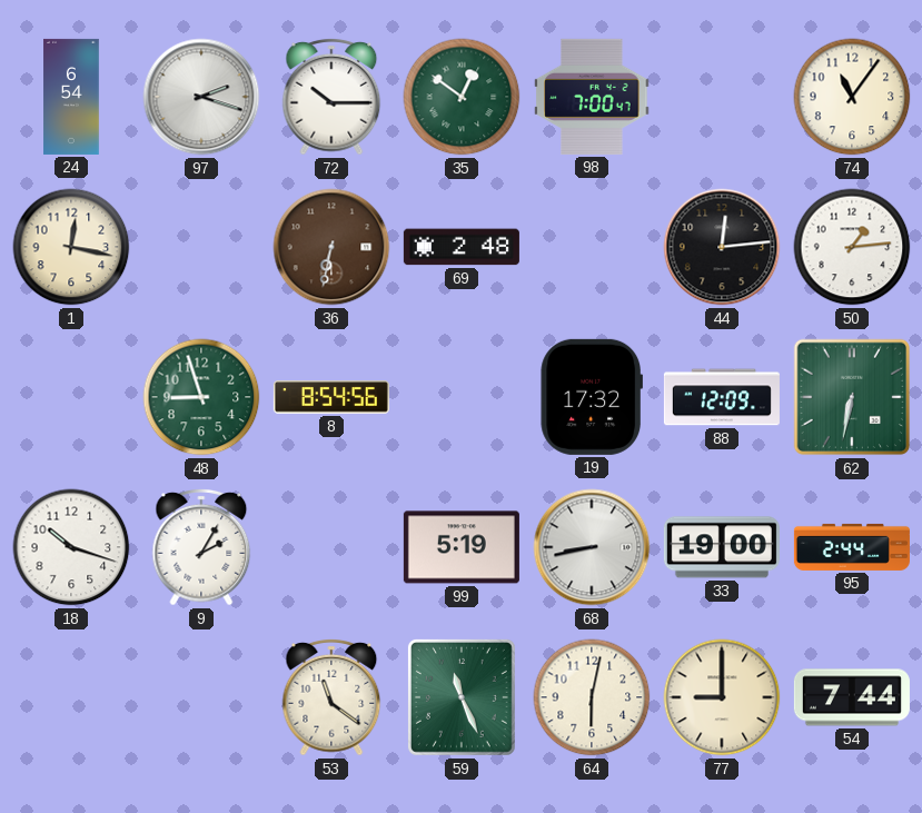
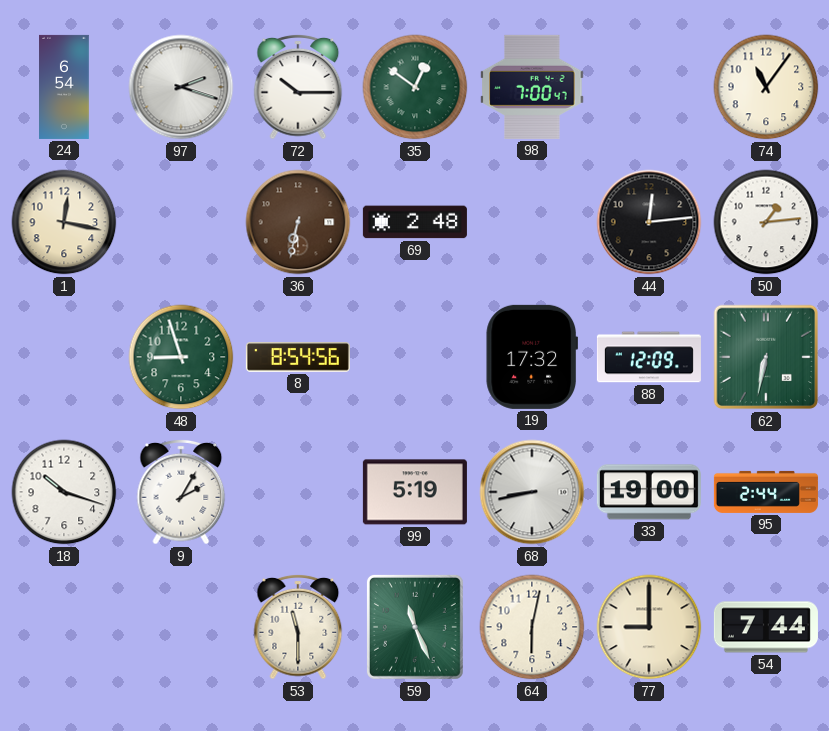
53: 11:21 -> 11:30
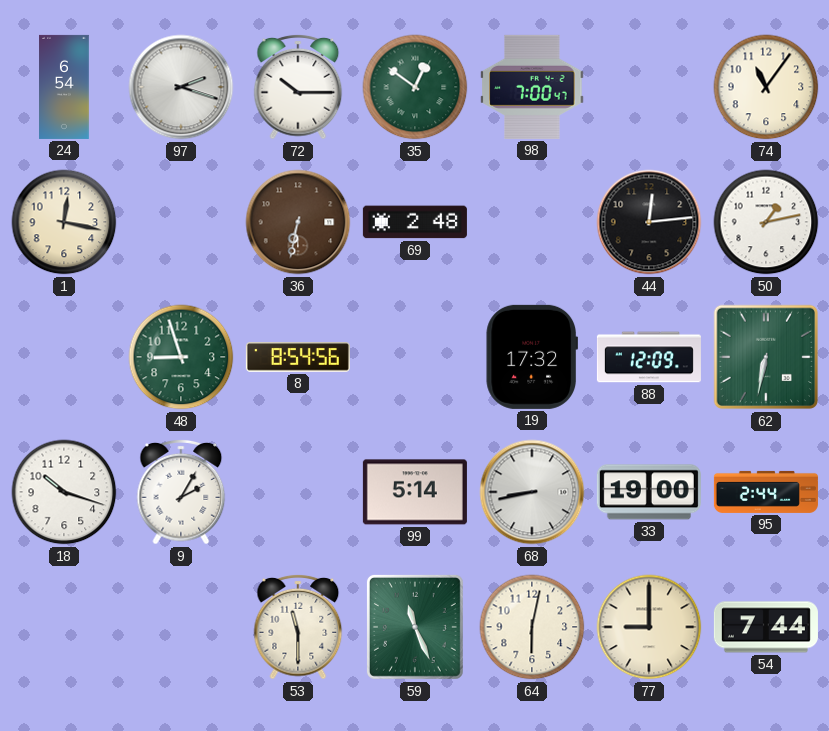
50: 1:14 -> 1:13
99: 5:19 -> 5:14
